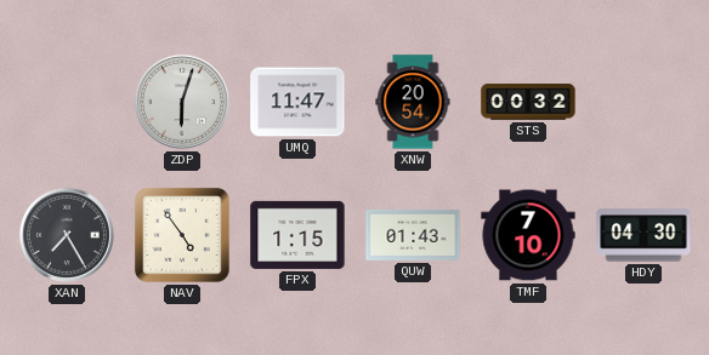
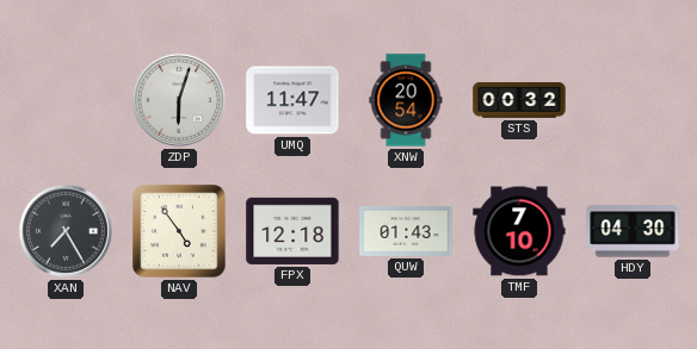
FPX: 1:15 -> 12:18
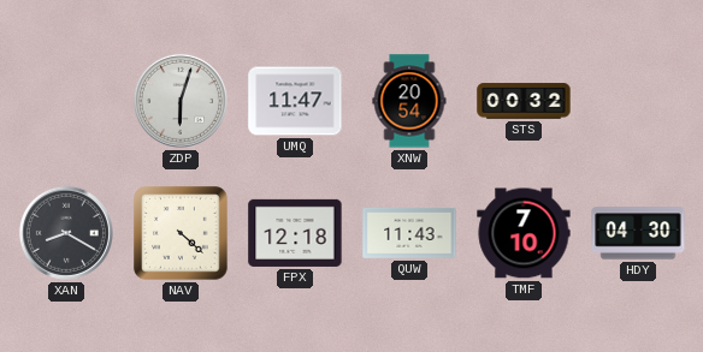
XAN: 7:25 -> 8:20
NAV: 4:54 -> 4:22
QUW: 01:43 -> 11:43
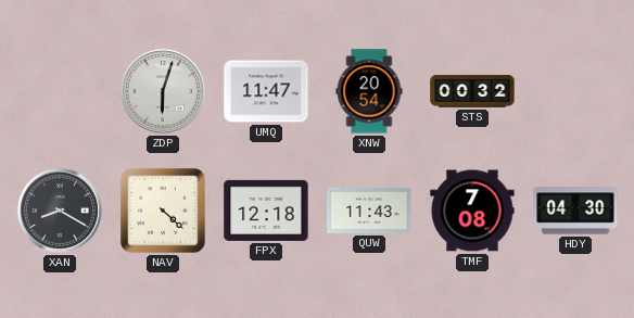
TMF: 7:10 -> 7:08
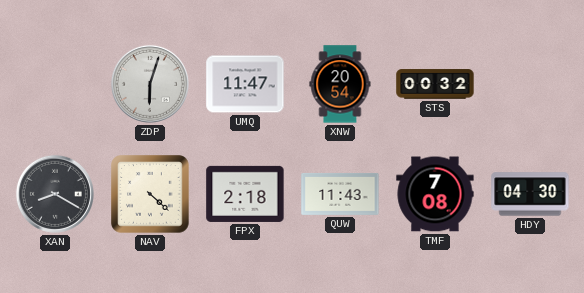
FPX: 12:18 -> 2:18
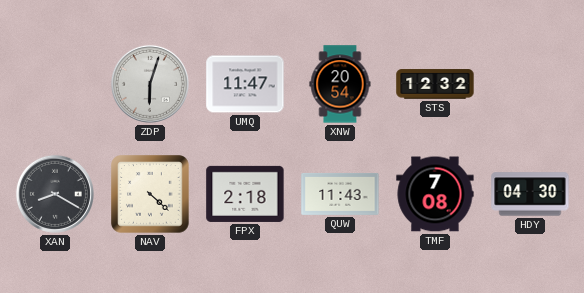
STS: 00:32 -> 12:32
